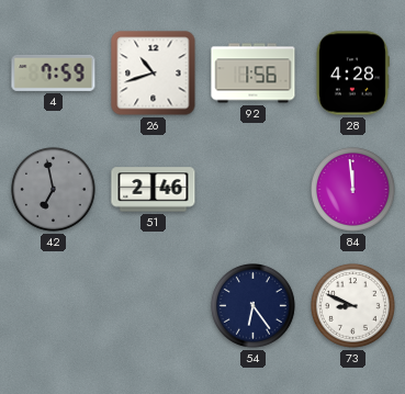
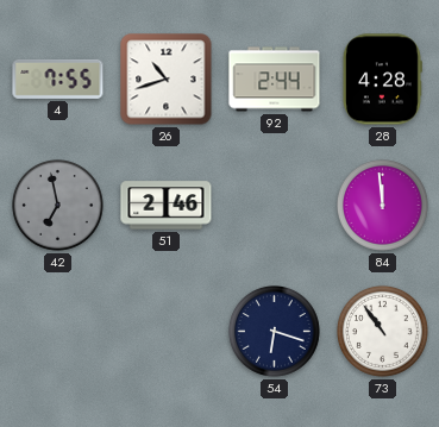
4: 7:59 -> 7:55
92: 1:56 -> 2:44
54: 6:24 -> 6:18
73: 8:49 -> 10:54
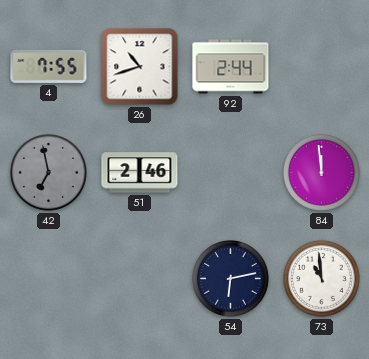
28: 4:28 -> none
54: 6:18 -> 6:13
73: 10:54 -> 10:59
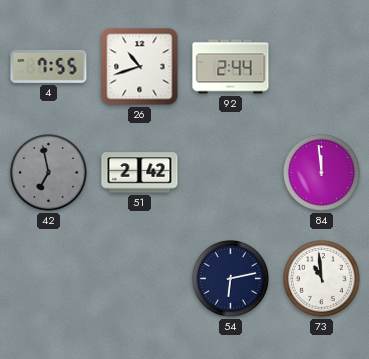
51: 2:46 -> 2:42
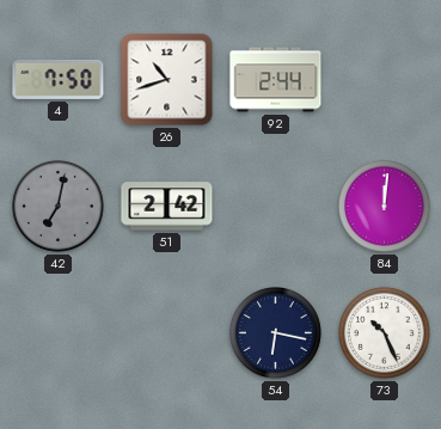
4: 7:55 -> 7:50
42: 6:58 -> 7:02
84: 11:59 -> 12:01
54: 6:13 -> 6:17
73: 10:59 -> 10:26
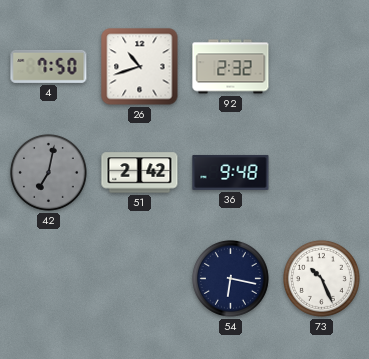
92: 2:44 -> 2:32
36: none -> 9:48
84: 12:01 -> none
